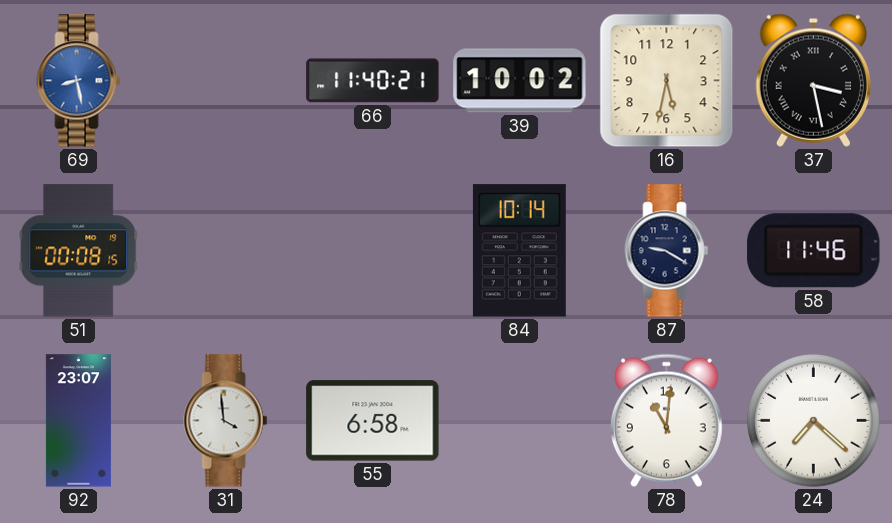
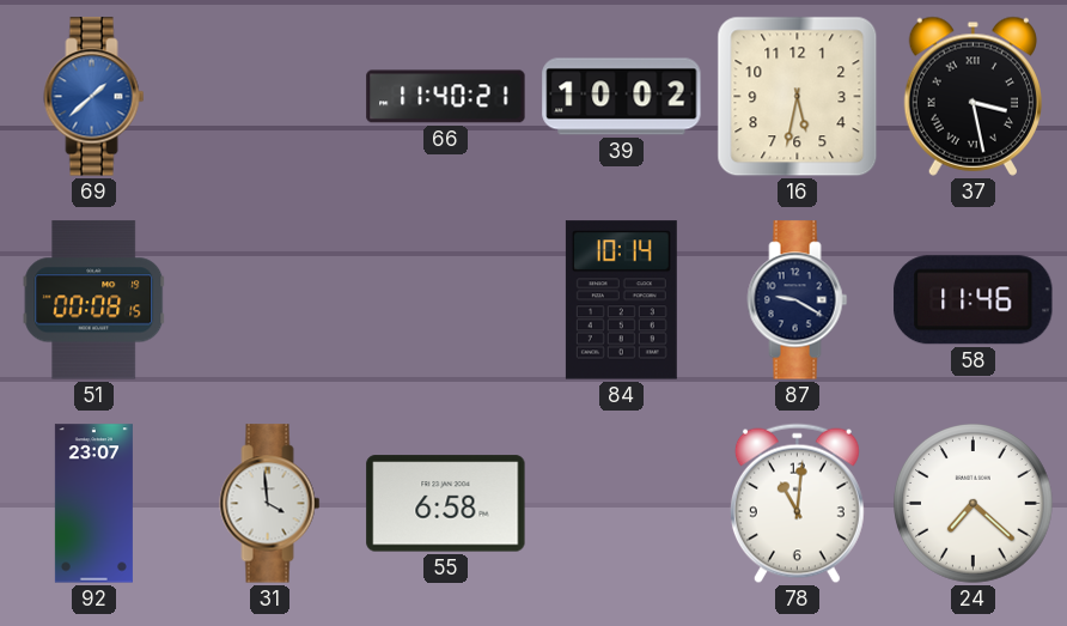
69: 8:28 -> 1:38
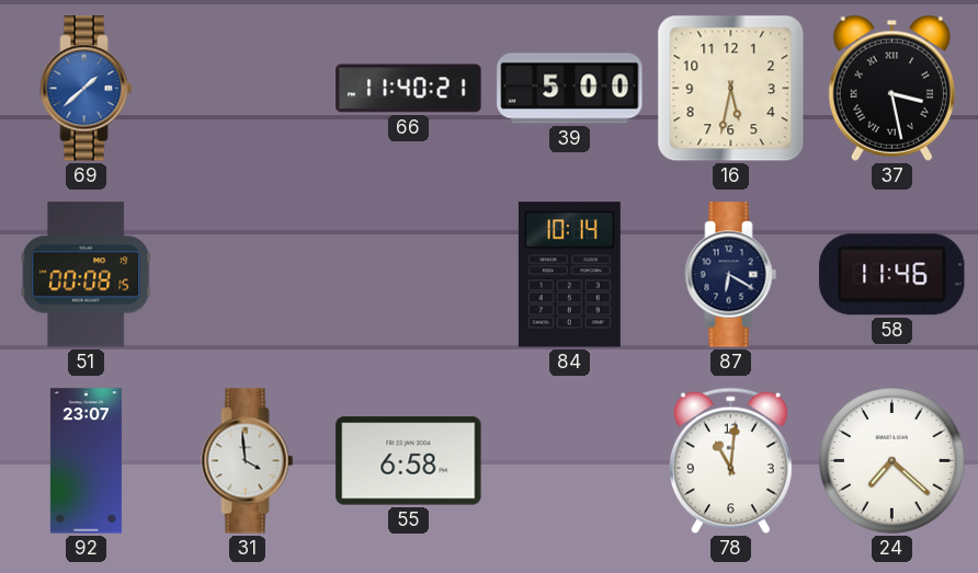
39: 10:02 -> 5:00
87: 9:20 -> 6:20
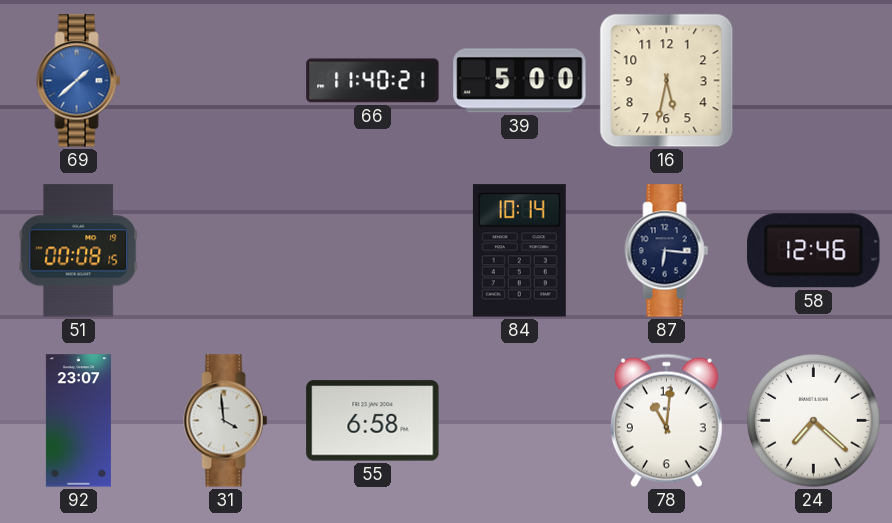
37: 3:28 -> none
87: 6:20 -> 6:16
58: 11:46 -> 12:46
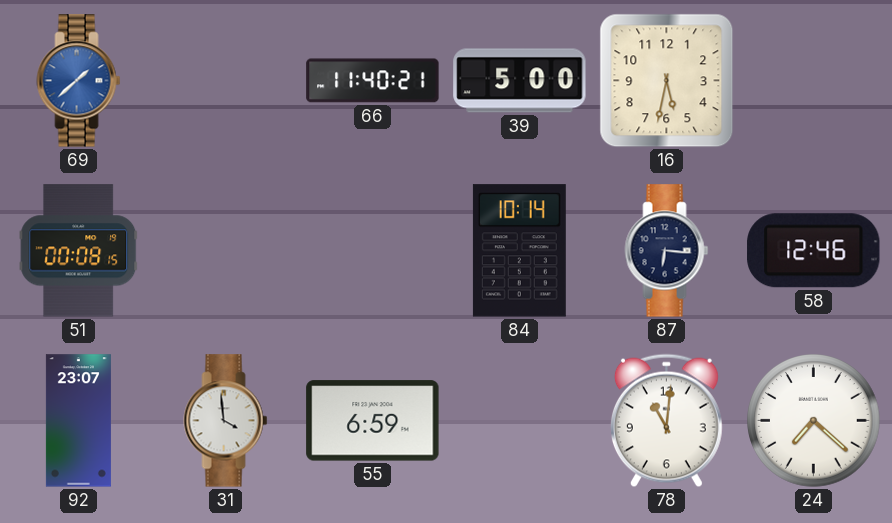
55: 6:58 -> 6:59
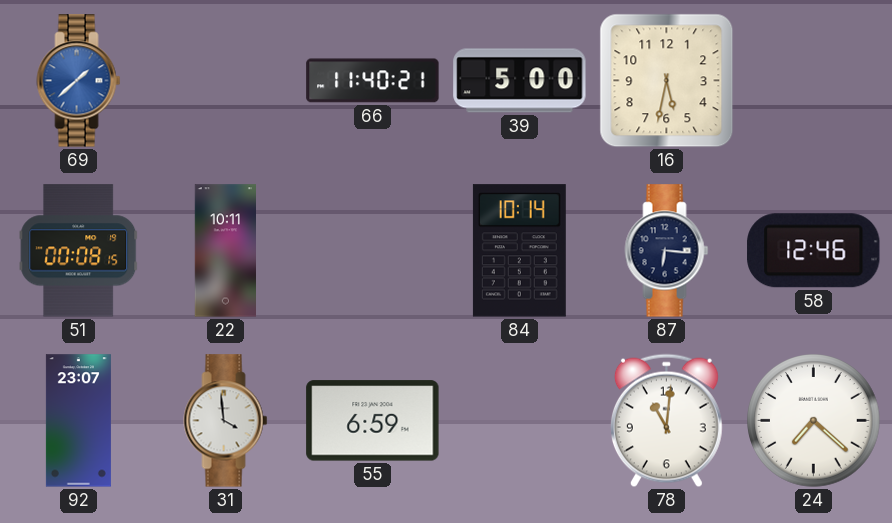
22: none -> 10:11
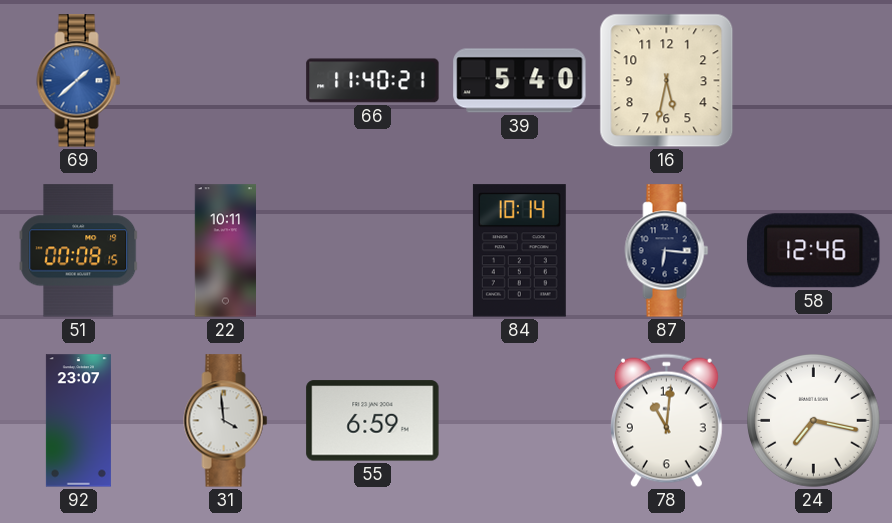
39: 5:00 -> 5:40
24: 7:22 -> 7:17
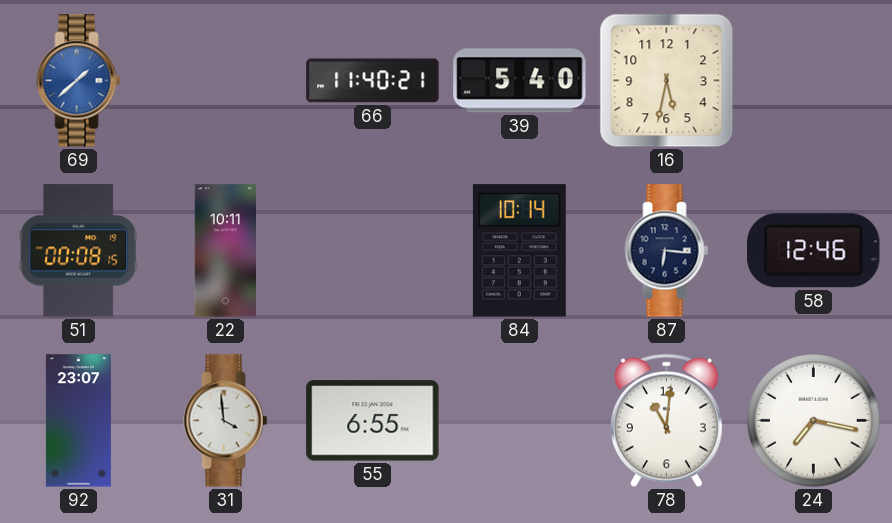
55: 6:59 -> 6:55
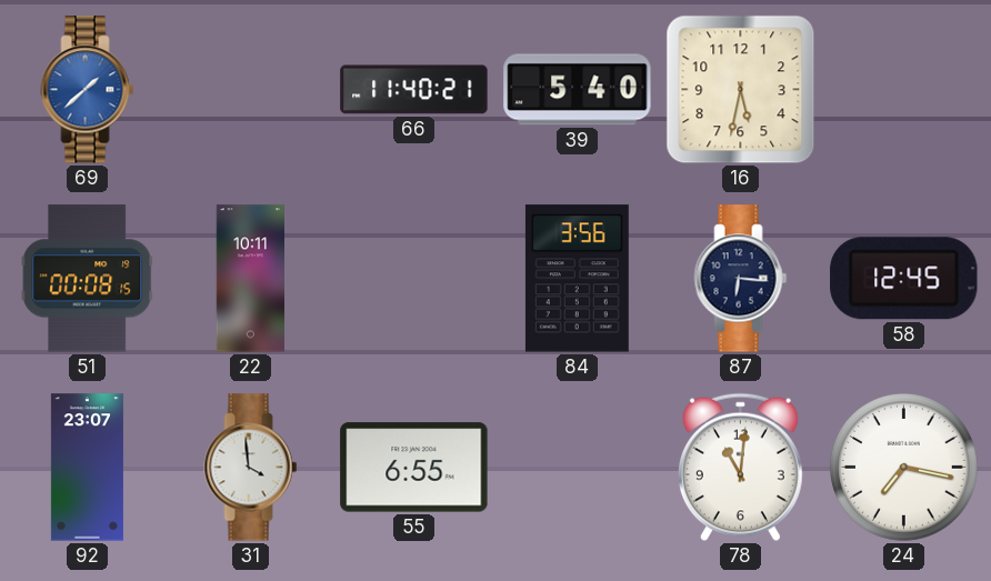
84: 10:14 -> 3:56
58: 12:46 -> 12:45
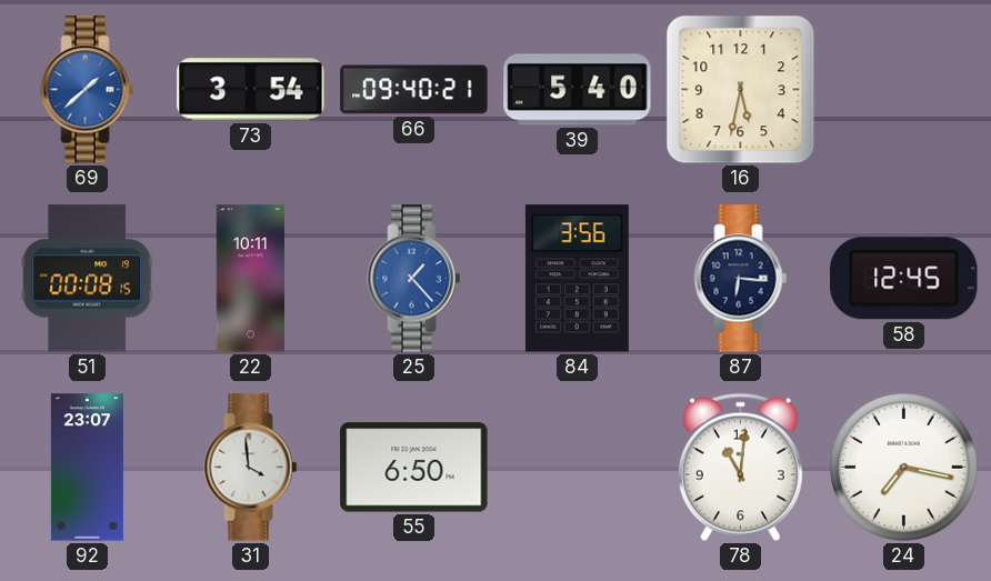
73: none -> 3:54
66: 11:40 -> 09:40
25: none -> 1:23
55: 6:55 -> 6:50
